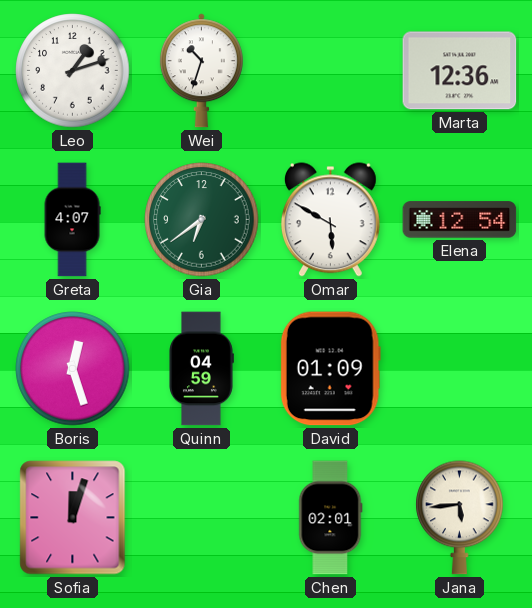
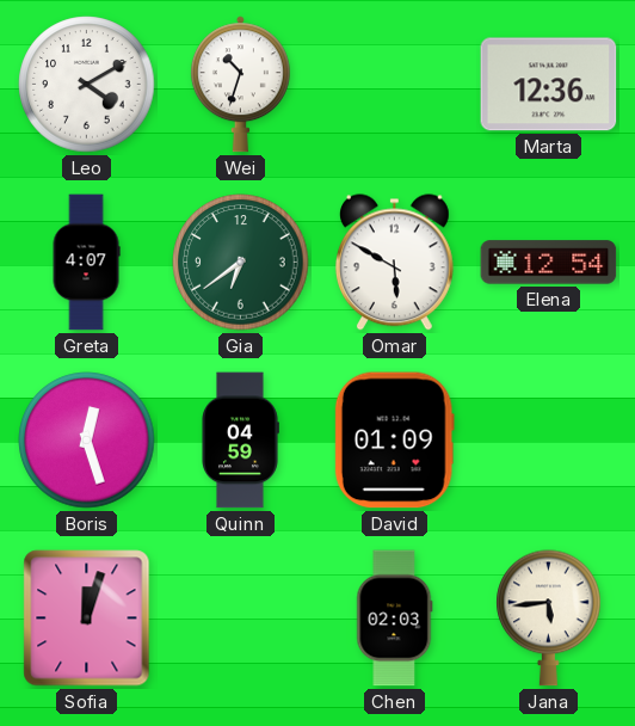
Leo: 1:12 -> 4:10
Chen: 02:01 -> 02:03
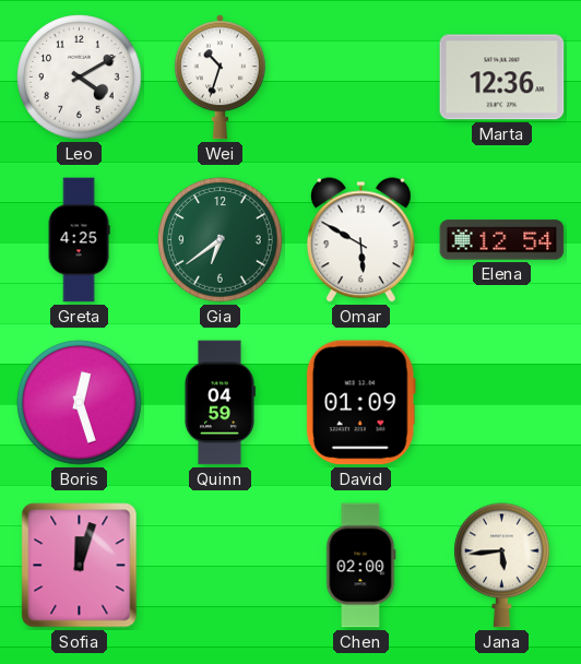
Greta: 4:07 -> 4:25
Chen: 02:03 -> 02:00
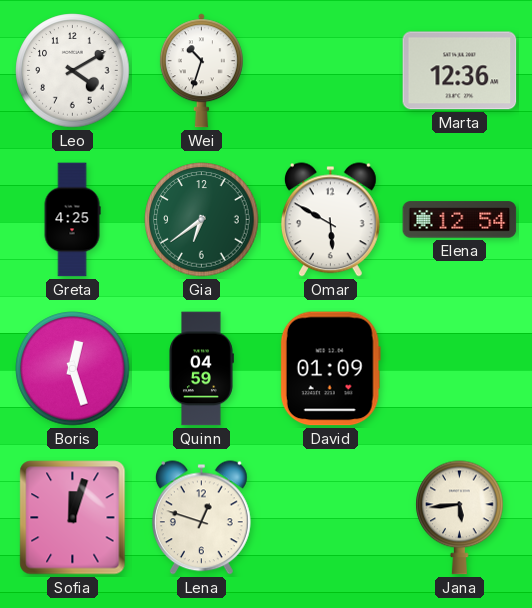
Lena: none -> 12:48
Chen: 02:00 -> none
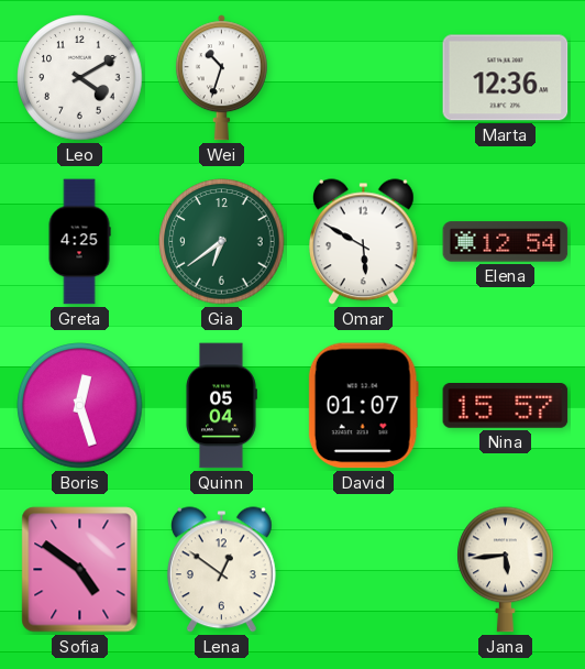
Quinn: 04:59 -> 05:04
David: 01:09 -> 01:07
Nina: none -> 15:57
Sofia: 12:03 -> 4:51
Lena: 12:48 -> 12:51
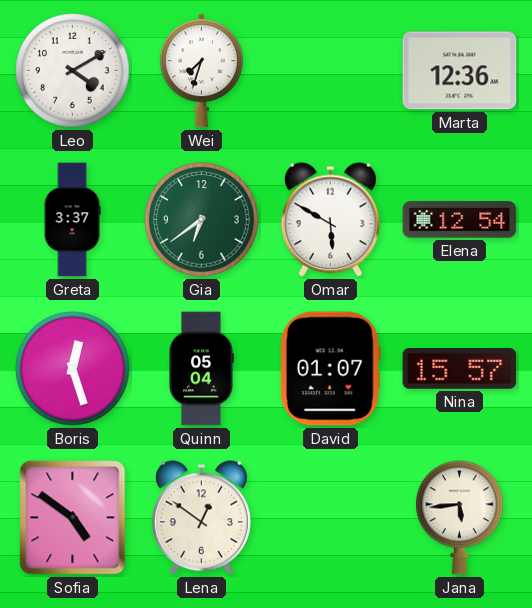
Wei: 10:33 -> 7:33
Greta: 4:25 -> 3:37
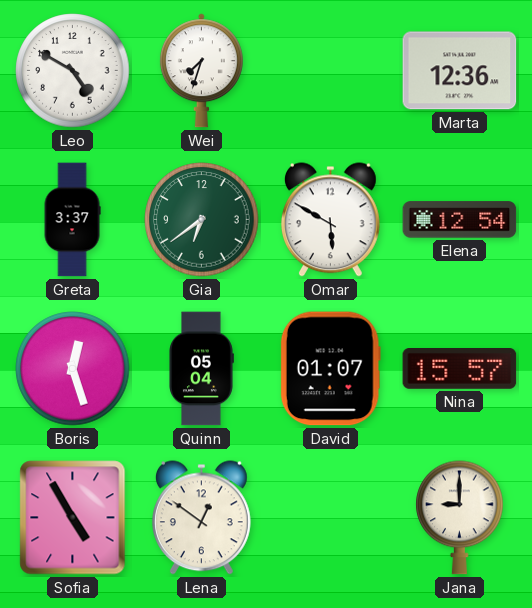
Leo: 4:10 -> 4:50
Sofia: 4:51 -> 4:55
Jana: 5:44 -> 9:00
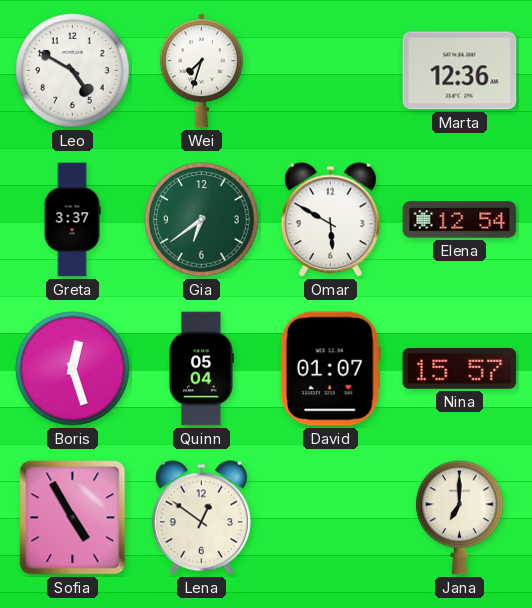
Jana: 9:00 -> 7:00
